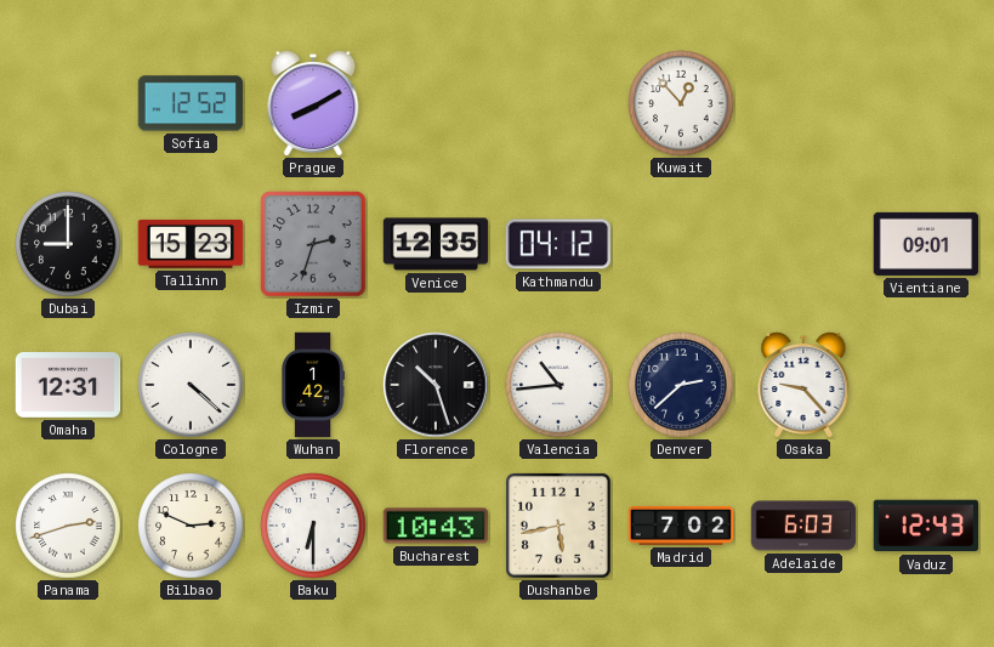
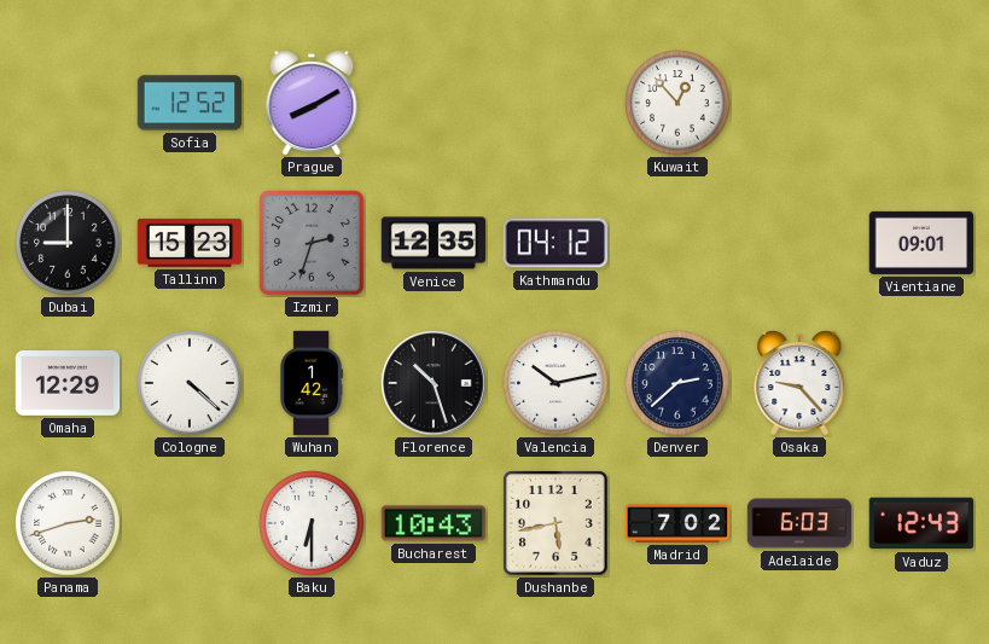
Omaha: 12:31 -> 12:29
Valencia: 10:44 -> 10:13
Bilbao: 2:49 -> none
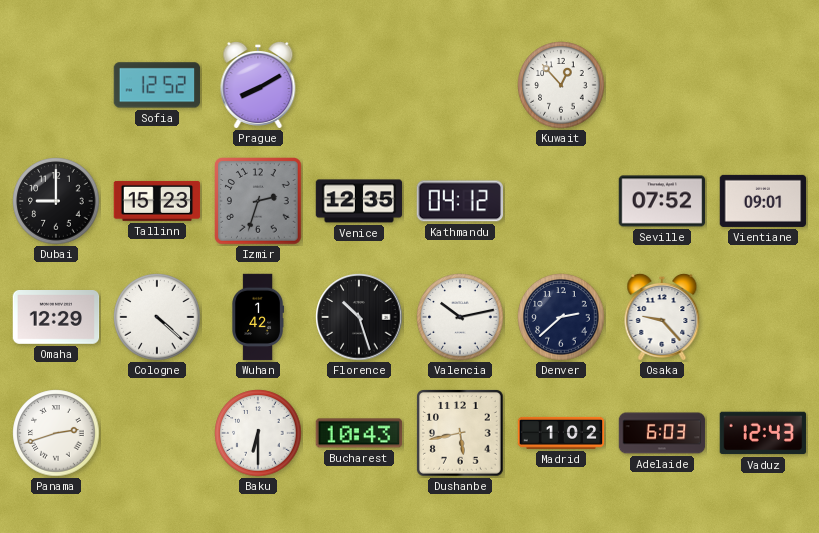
Seville: none -> 07:52
Madrid: 7:02 -> 1:02
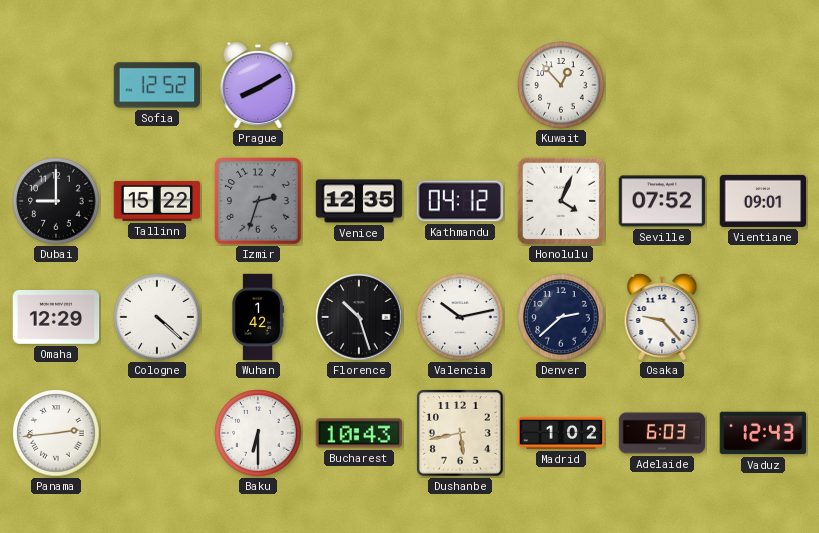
Tallinn: 15:23 -> 15:22
Honolulu: none -> 4:04
Panama: 2:42 -> 2:44
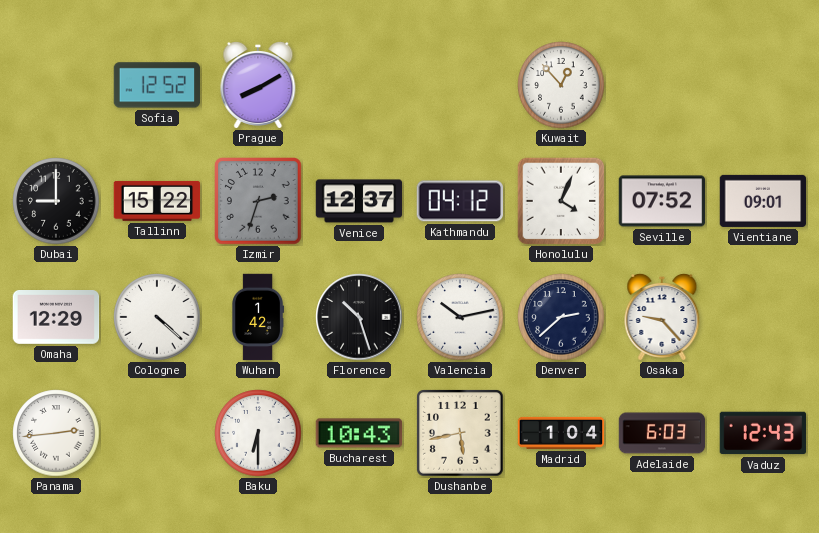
Venice: 12:35 -> 12:37
Madrid: 1:02 -> 1:04
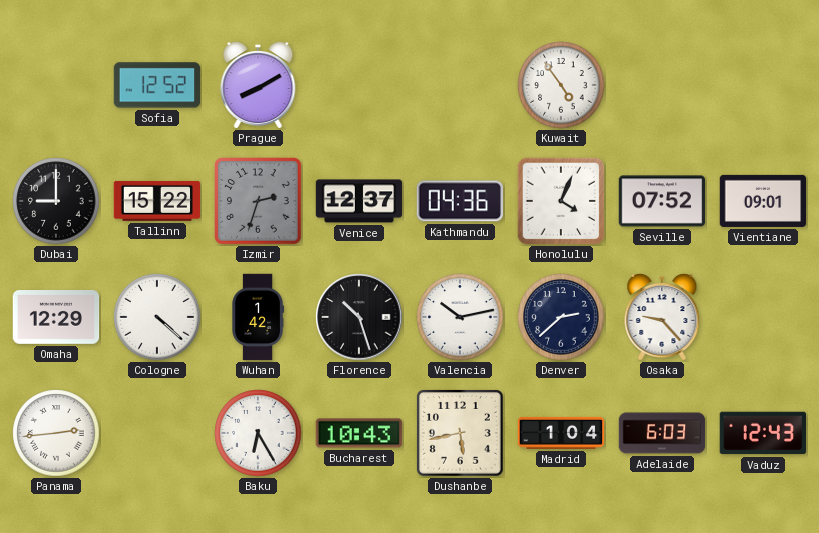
Kuwait: 12:53 -> 4:54
Kathmandu: 04:12 -> 04:36
Baku: 6:30 -> 6:25
